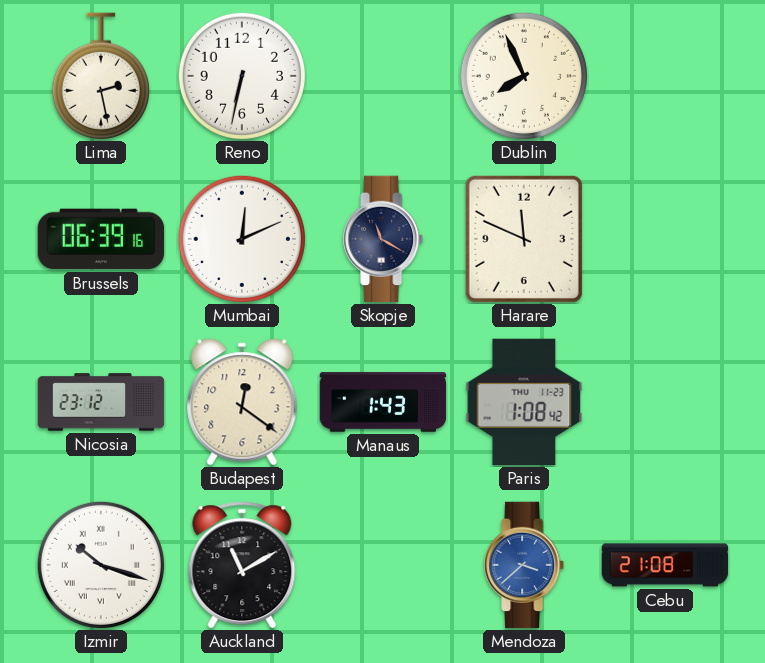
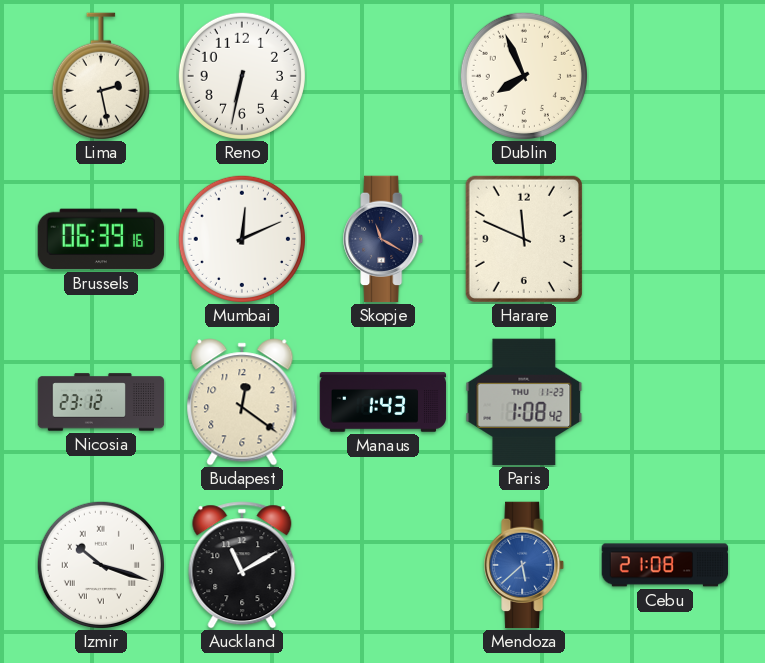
Mendoza: 3:38 -> 5:38
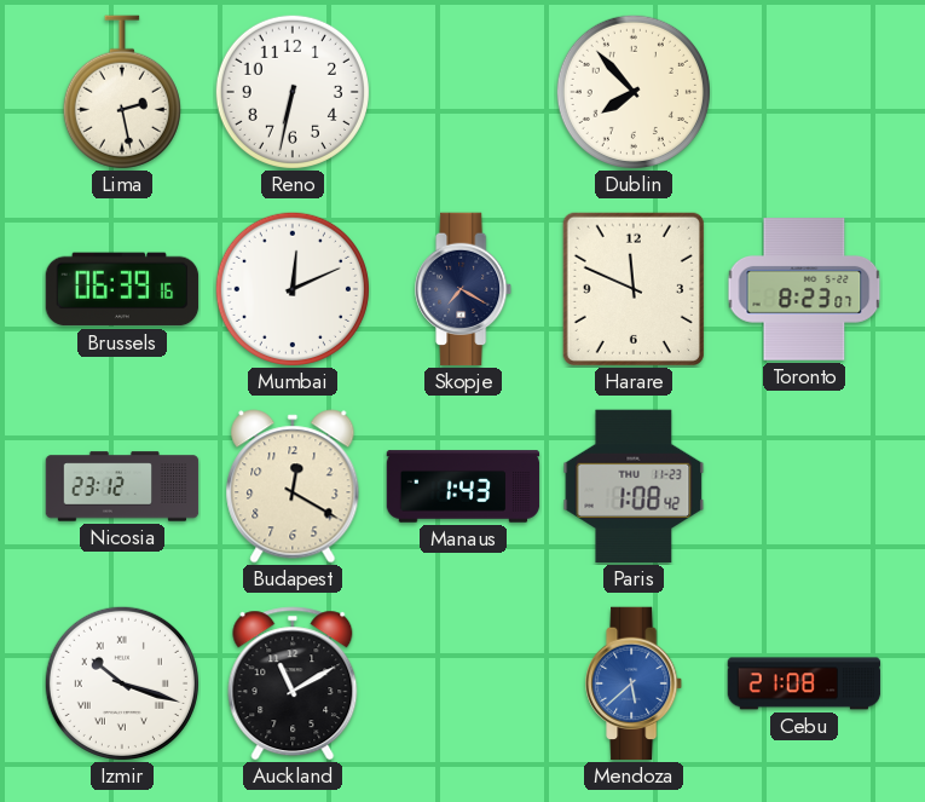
Dublin: 7:56 -> 7:53
Skopje: 11:20 -> 7:20
Toronto: none -> 8:23
Budapest: 12:21 -> 12:20
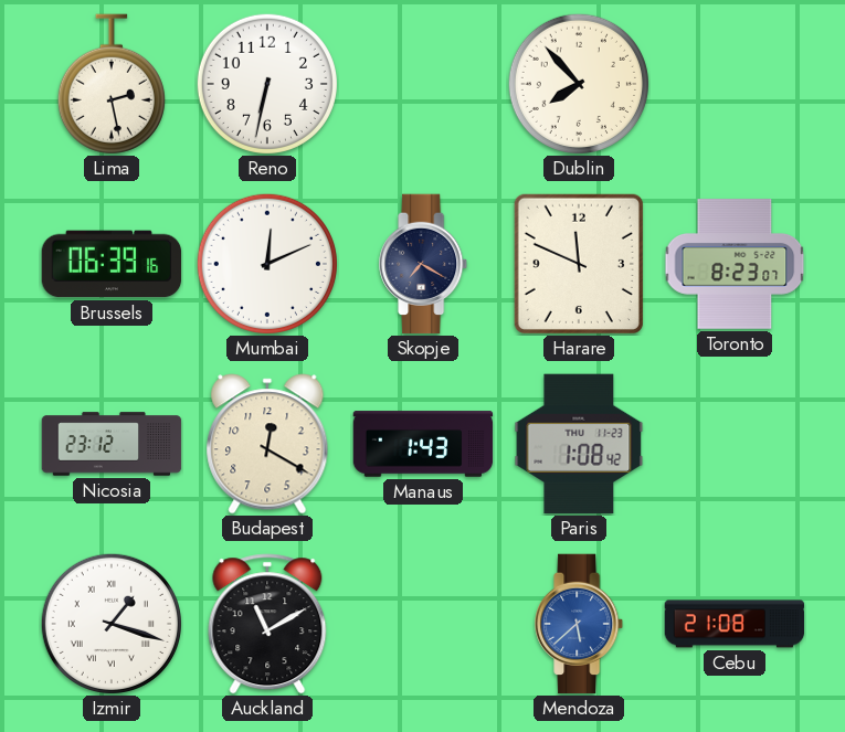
Izmir: 10:18 -> 1:18
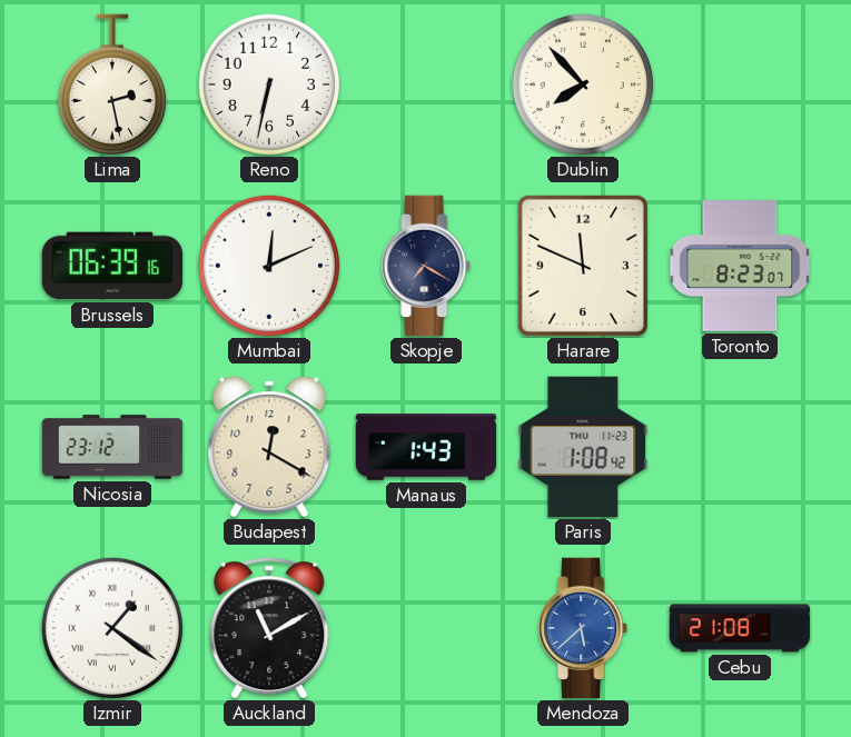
Izmir: 1:18 -> 1:21
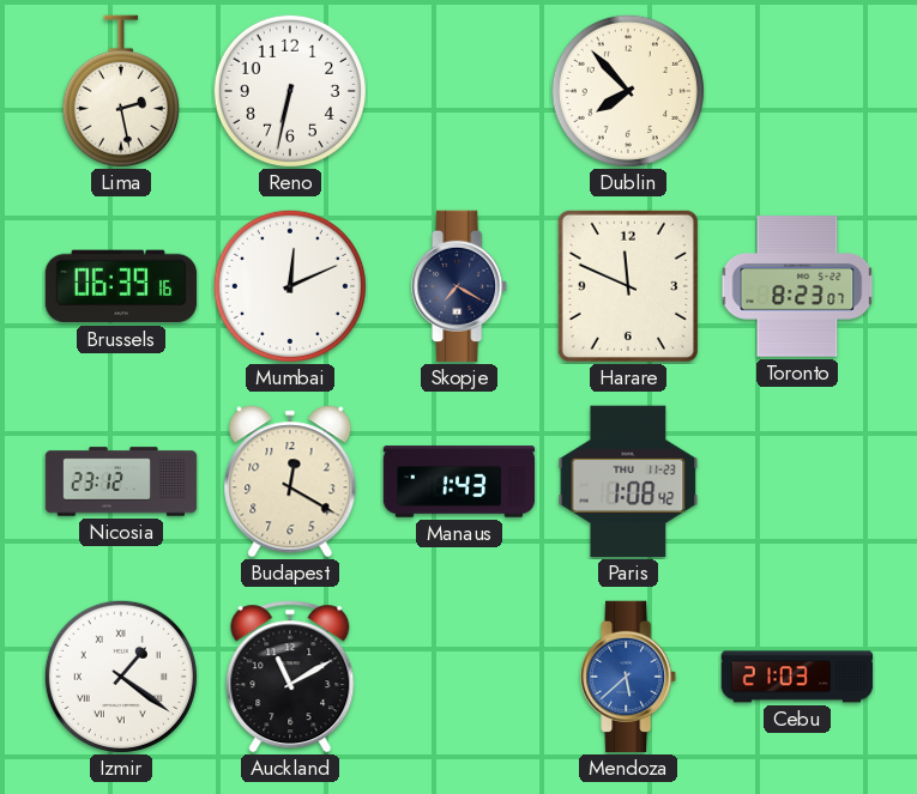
Cebu: 21:08 -> 21:03
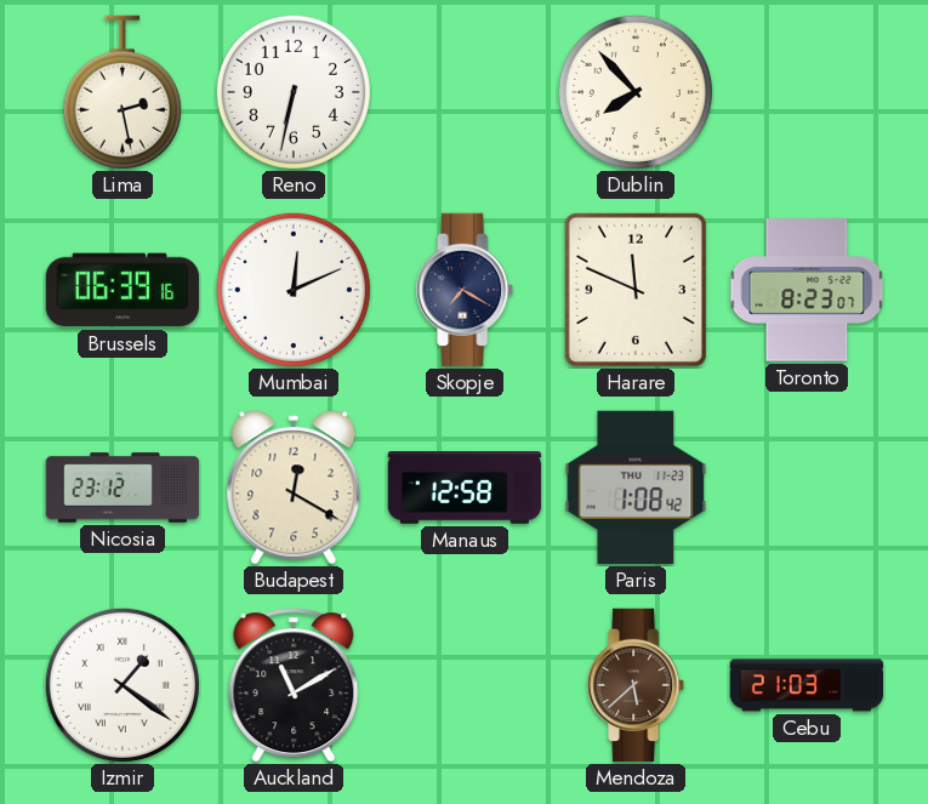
Manaus: 1:43 -> 12:58
Mendoza dial: blue -> brown
